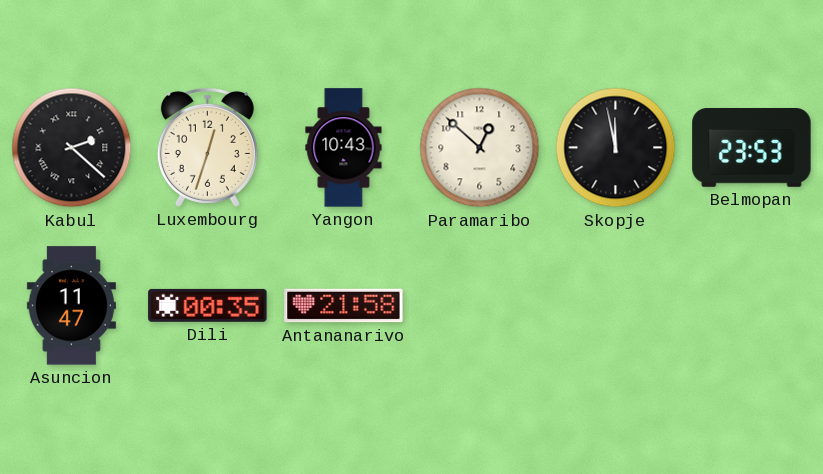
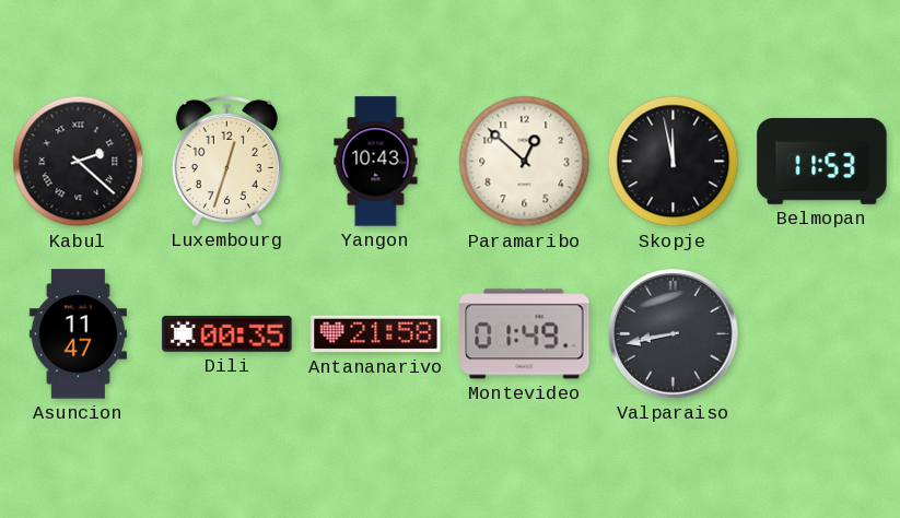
Belmopan: 23:53 -> 11:53
Montevideo: none -> 01:49
Valparaiso: none -> 8:43
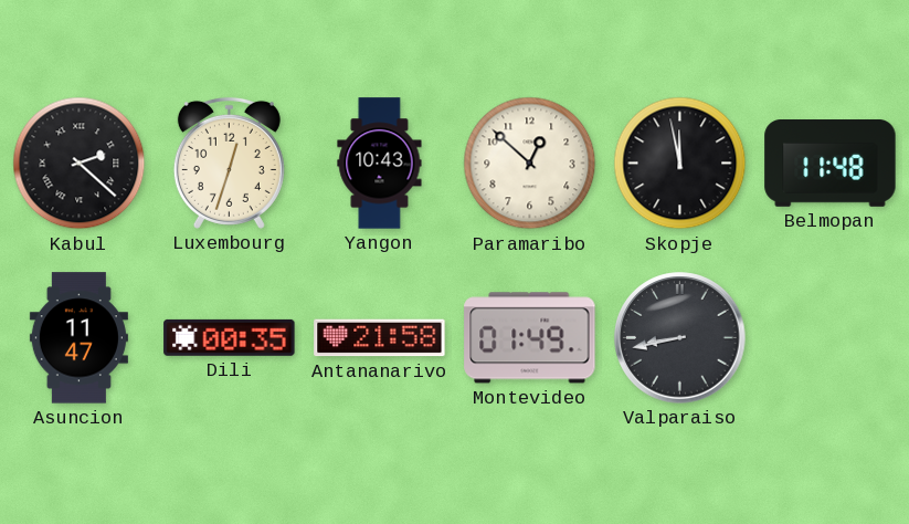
Belmopan: 11:53 -> 11:48
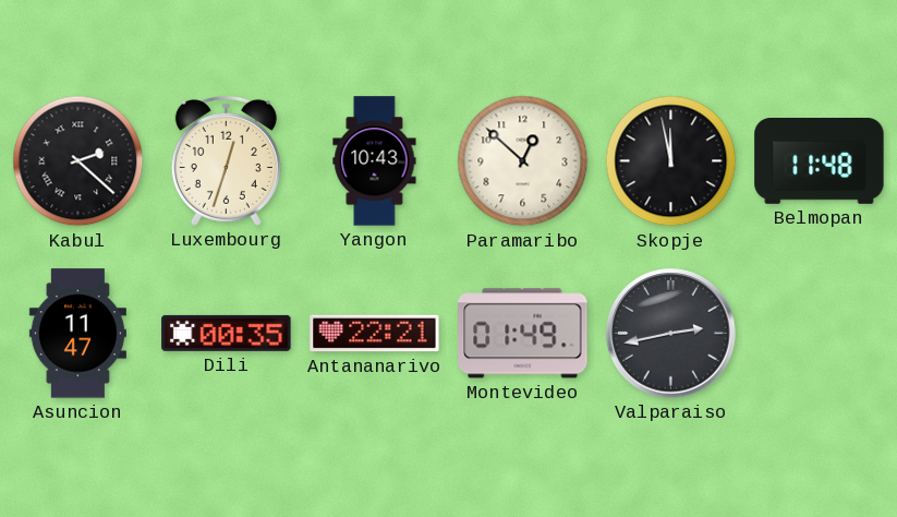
Antananarivo: 21:58 -> 22:21
Valparaiso: 8:43 -> 2:43
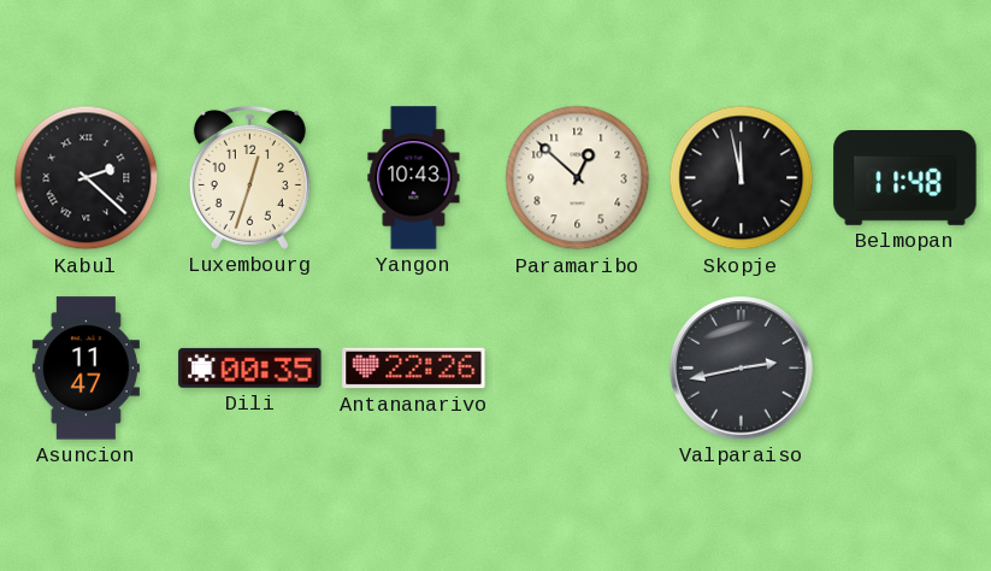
Antananarivo: 22:21 -> 22:26
Montevideo: 01:49 -> none
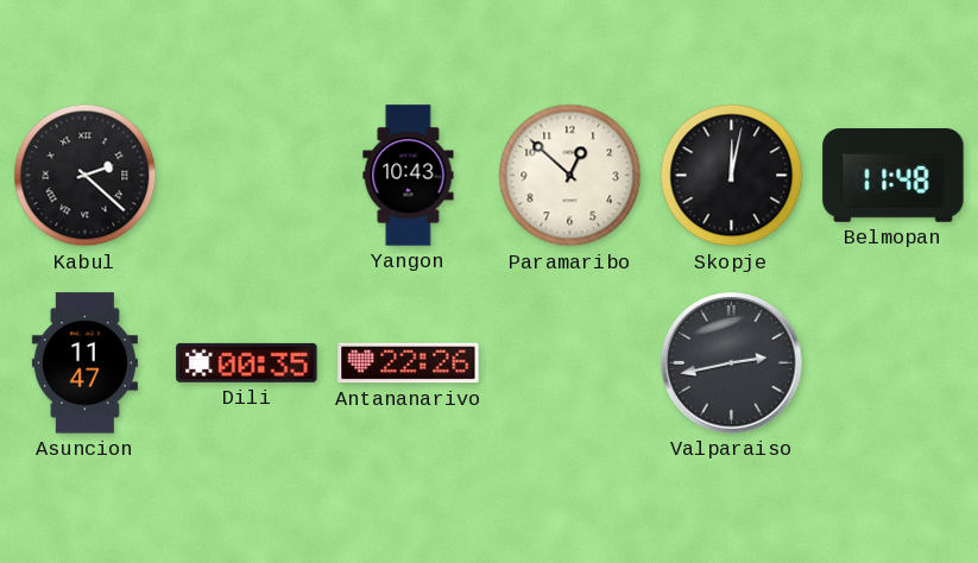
Luxembourg: 12:33 -> none
Skopje: 11:58 -> 12:02
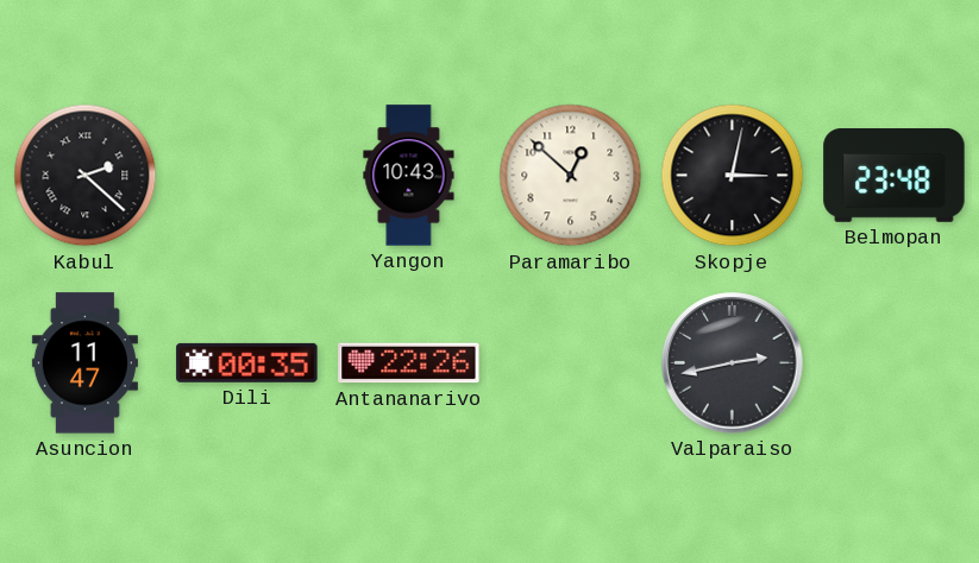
Skopje: 12:02 -> 3:02
Belmopan: 11:48 -> 23:48
